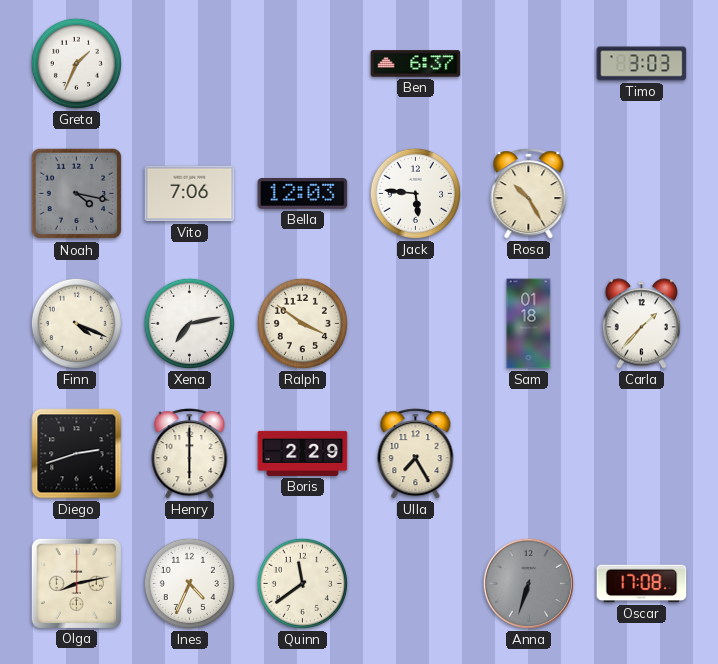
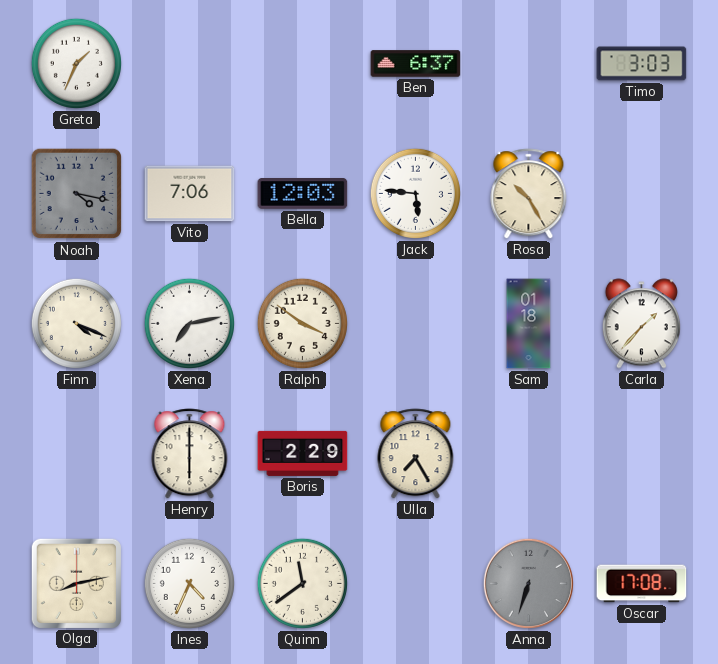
Diego: 2:42 -> none
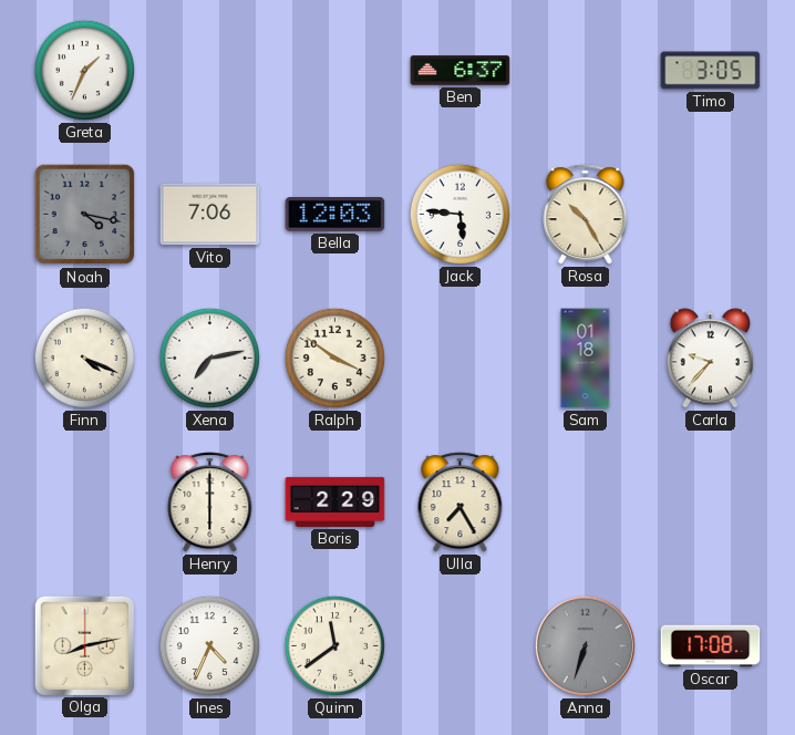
Timo: 3:03 -> 3:05
Carla: 1:37 -> 9:37
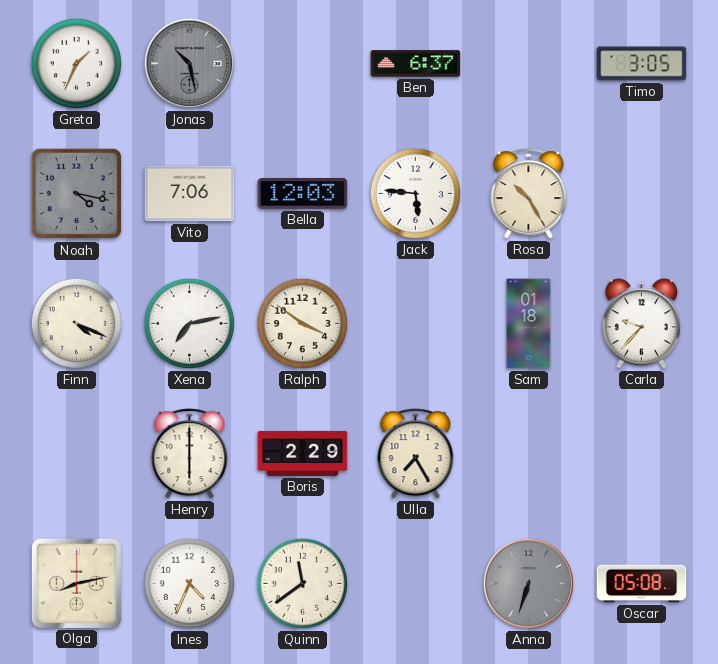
Jonas: none -> 10:28
Oscar: 17:08 -> 05:08
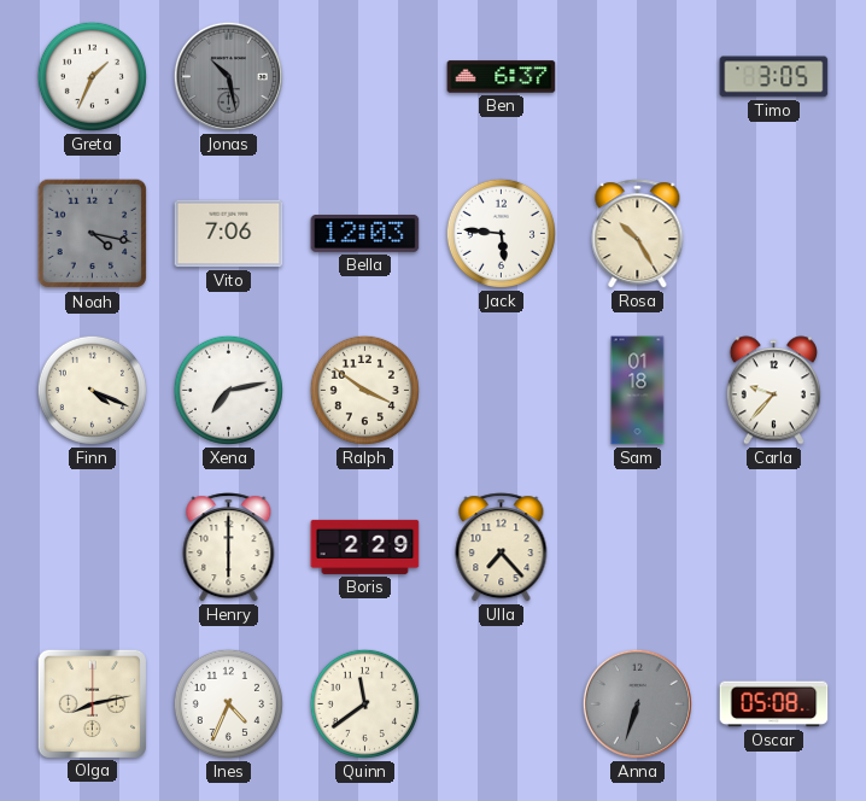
Ulla: 7:25 -> 7:23
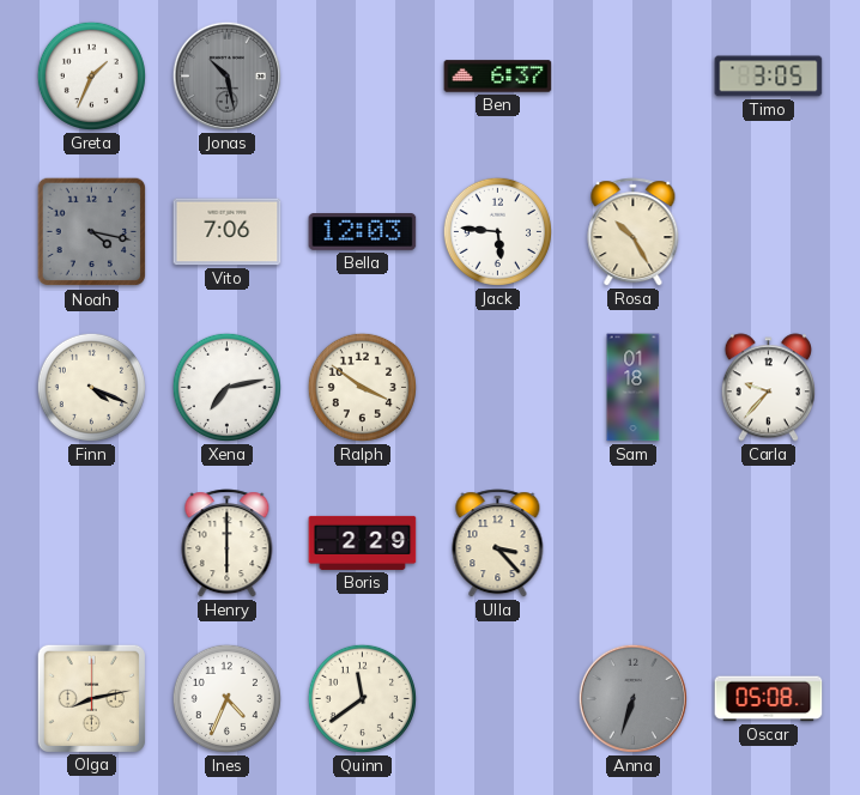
Ulla: 7:23 -> 3:23
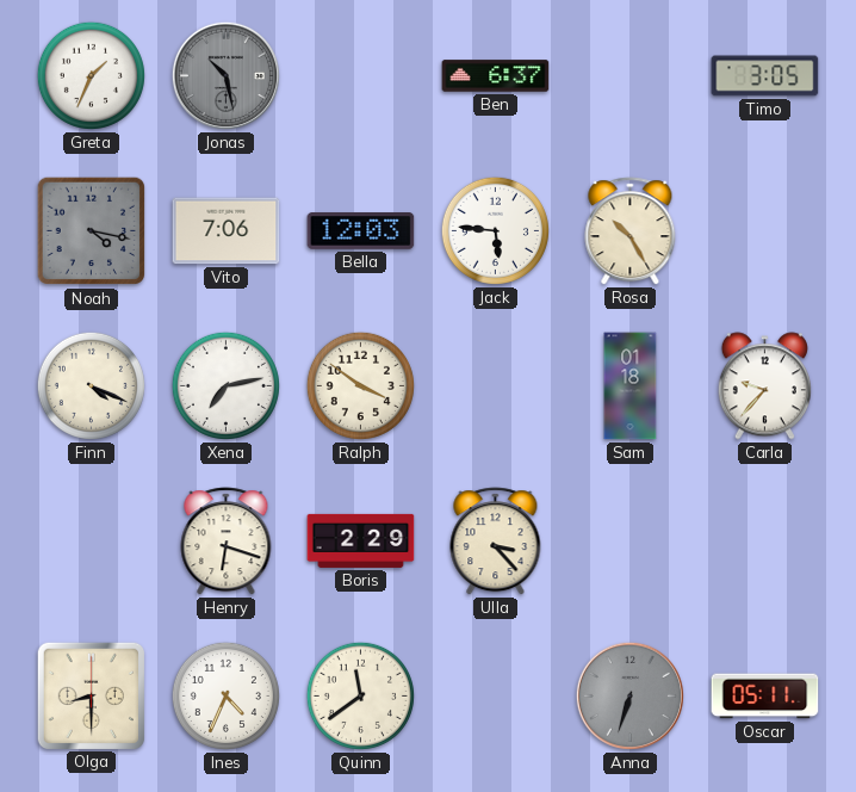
Henry: 6:00 -> 6:18
Olga: 8:13 -> 8:30
Oscar: 05:08 -> 05:11
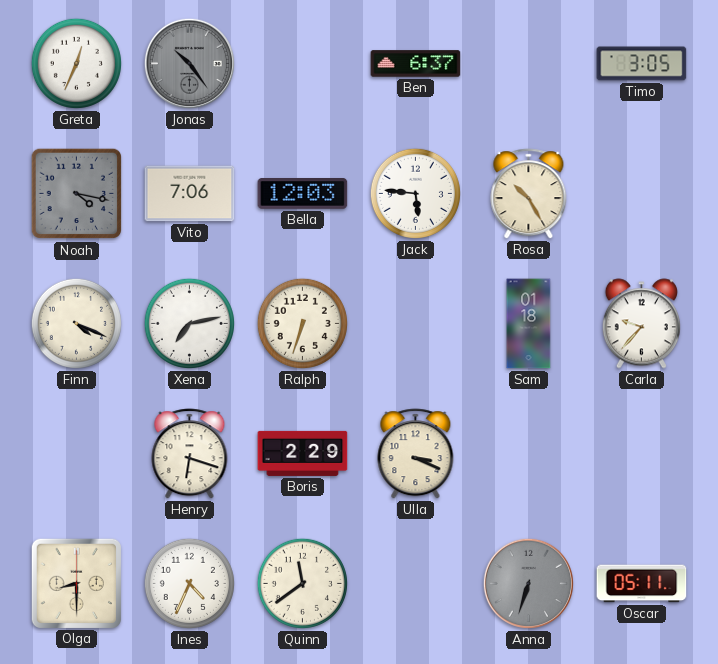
Greta: 1:34 -> 12:34
Jonas: 10:28 -> 10:24
Ralph: 3:51 -> 6:33
Ulla: 3:23 -> 3:19
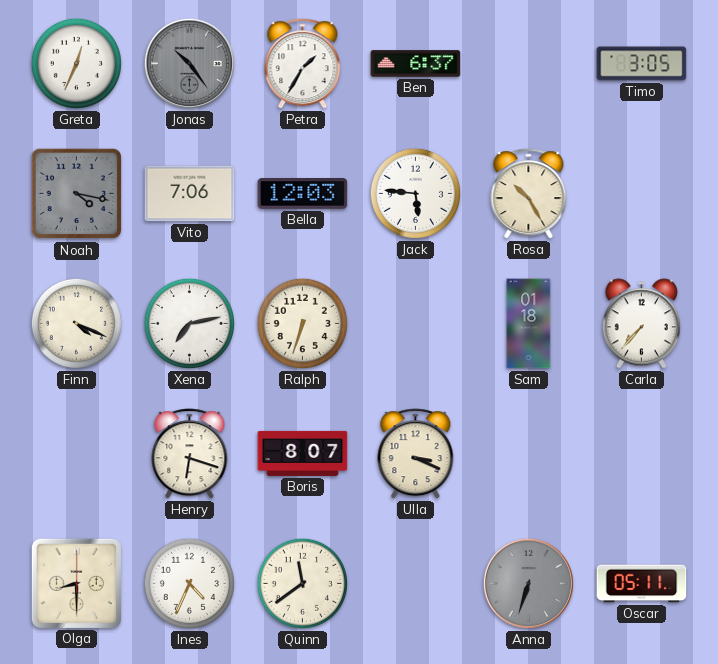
Petra: none -> 1:35
Carla: 9:37 -> 7:37
Boris: 2:29 -> 8:07
